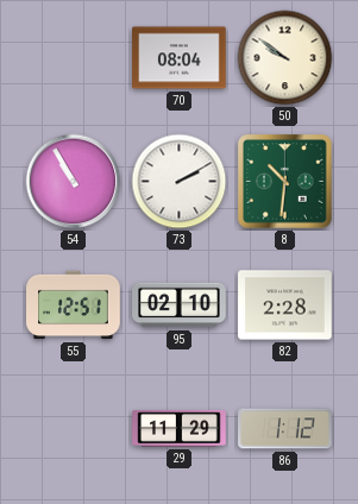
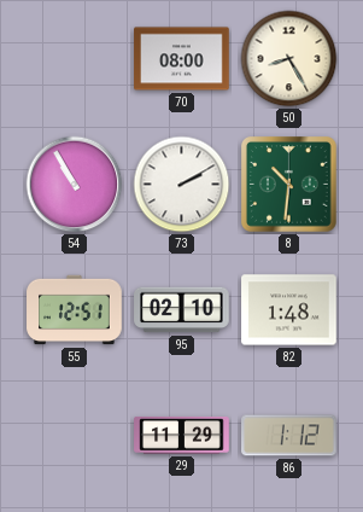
70: 08:04 -> 08:00
50: 9:51 -> 8:25
82: 2:28 -> 1:48
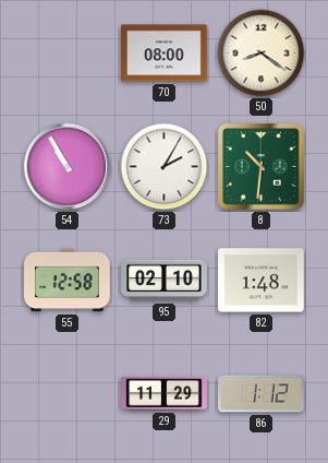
50: 8:25 -> 8:21
73: 2:10 -> 2:05
55: 12:51 -> 12:58
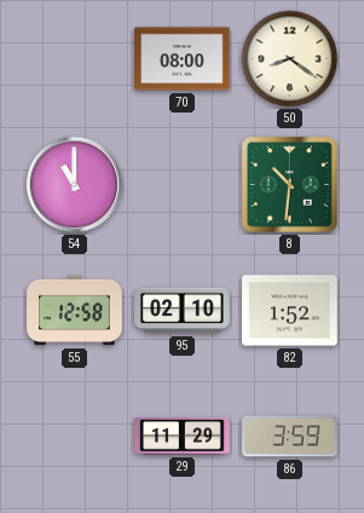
54: 10:55 -> 11:00
73: 2:05 -> none
82: 1:48 -> 1:52
86: 1:12 -> 3:59
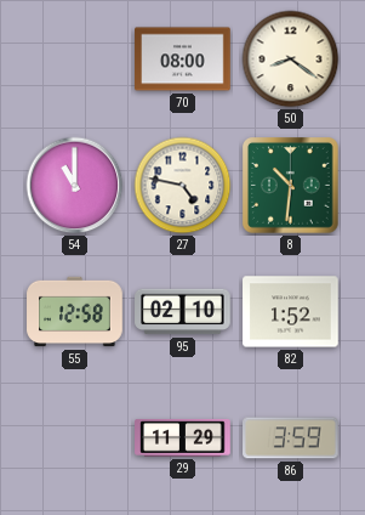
27: none -> 4:47
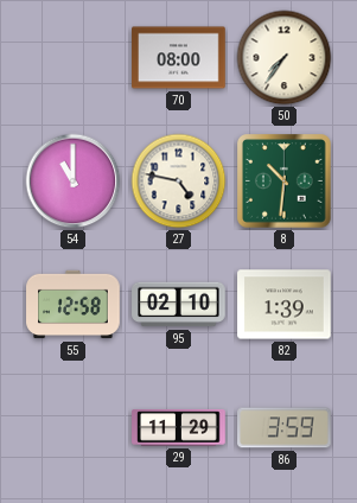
50: 8:21 -> 7:36
82: 1:52 -> 1:39
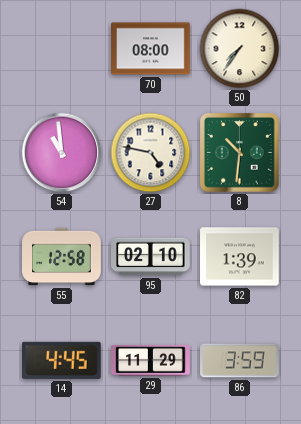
54: 11:00 -> 10:59
14: none -> 4:45
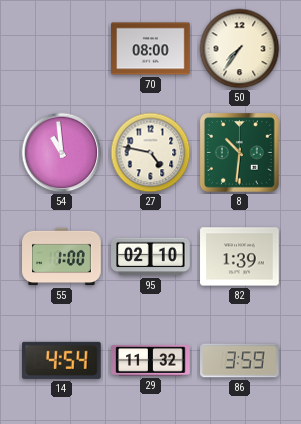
55: 12:58 -> 1:00
14: 4:45 -> 4:54
29: 11:29 -> 11:32
